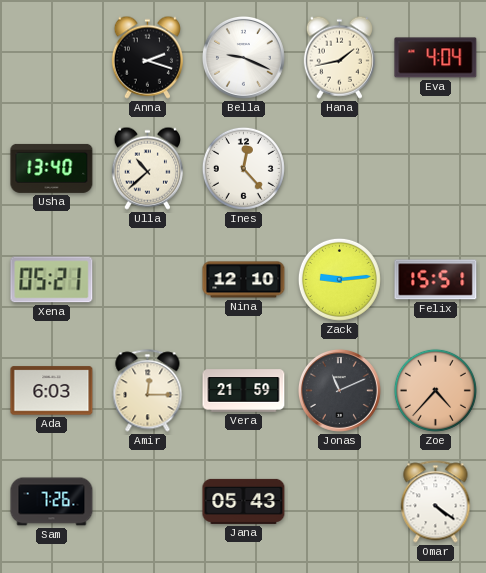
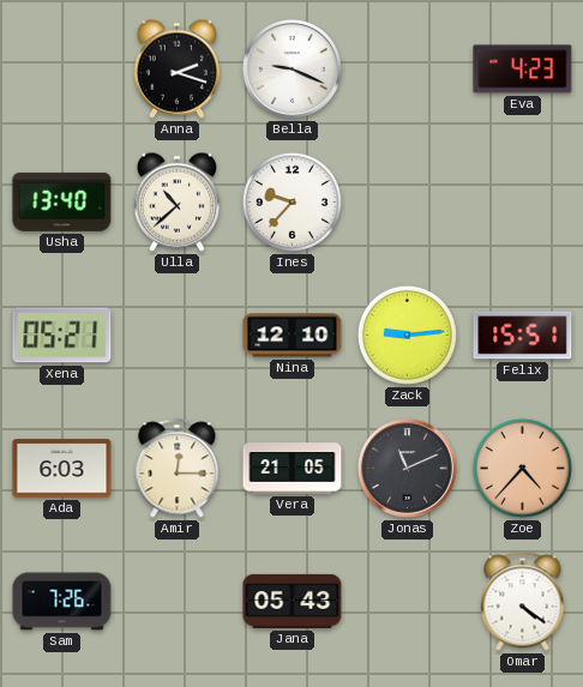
Hana: 1:43 -> none
Eva: 4:04 -> 4:23
Ines: 12:23 -> 9:37
Vera: 21:59 -> 21:05
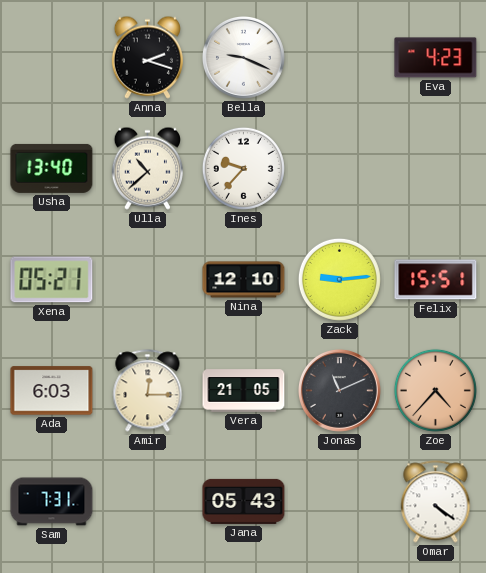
Sam: 7:26 -> 7:31
